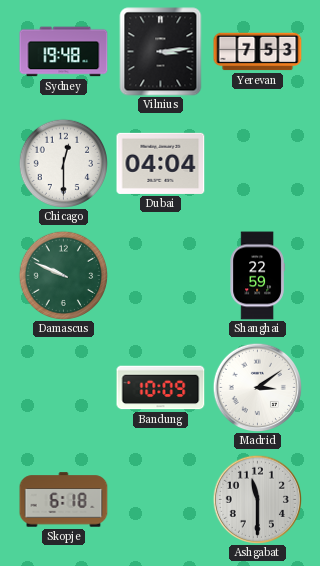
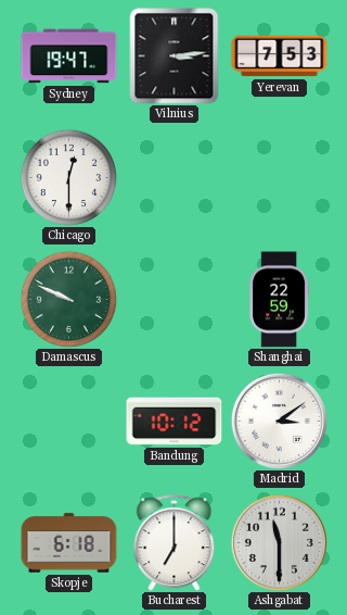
Sydney: 19:48 -> 19:47
Dubai: 04:04 -> none
Bandung: 10:09 -> 10:12
Bucharest: none -> 7:00
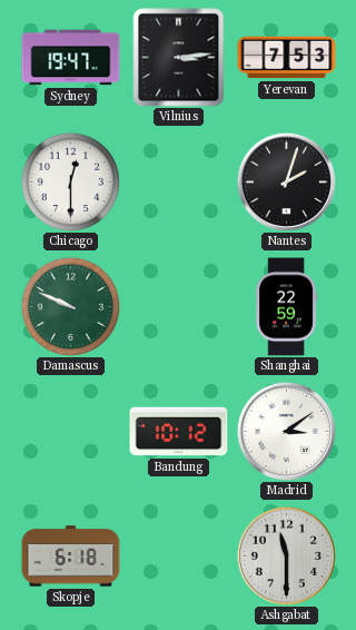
Nantes: none -> 2:03
Bucharest: 7:00 -> none
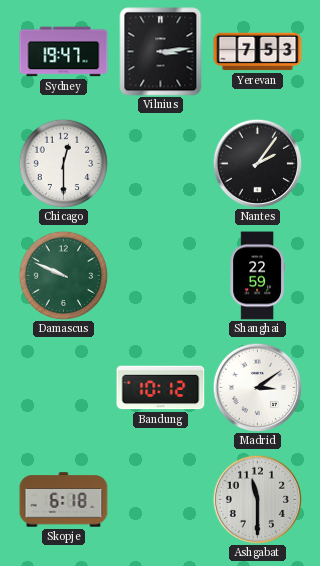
Nantes: 2:03 -> 2:06
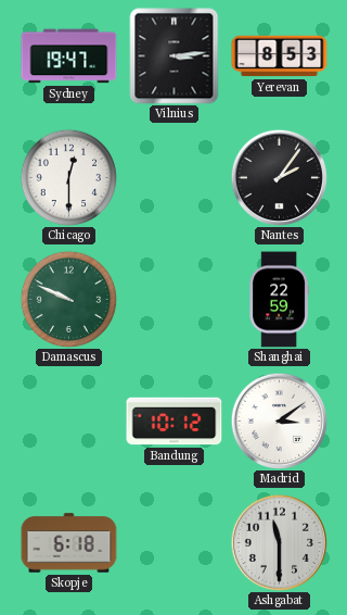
Yerevan: 7:53 -> 8:53
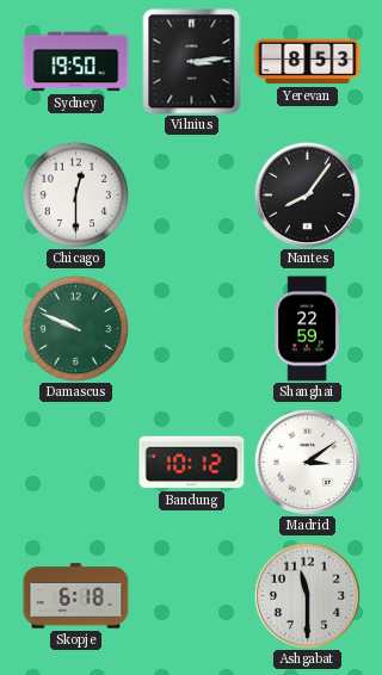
Sydney: 19:47 -> 19:50
Nantes: 2:06 -> 8:06
